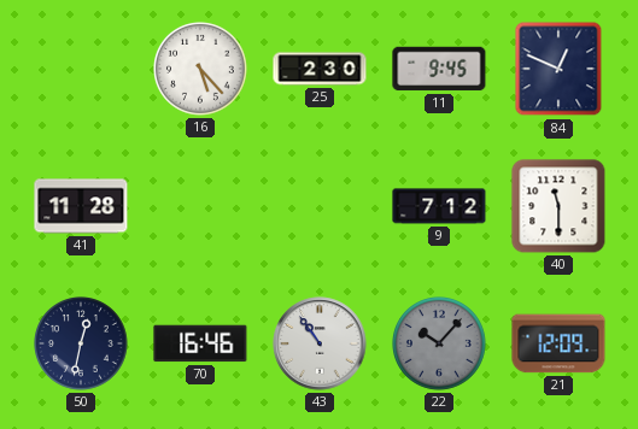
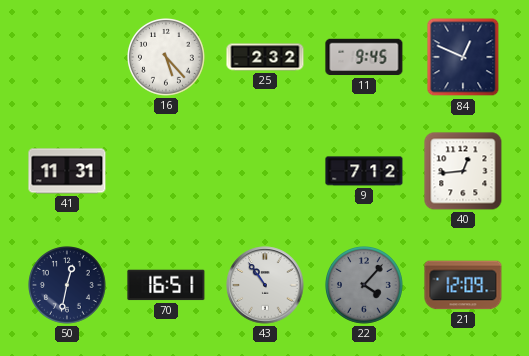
25: 2:30 -> 2:32
41: 11:28 -> 11:31
40: 11:30 -> 12:44
70: 16:46 -> 16:51
22: 10:07 -> 4:07
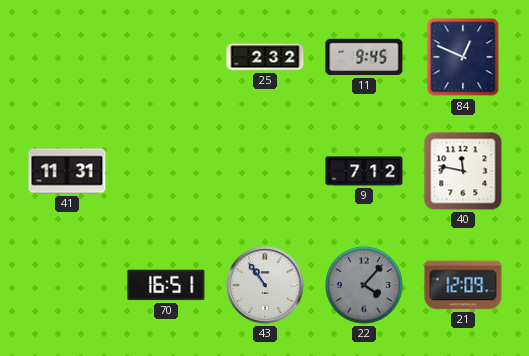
16: 5:23 -> none
40: 12:44 -> 11:47
50: 12:32 -> none
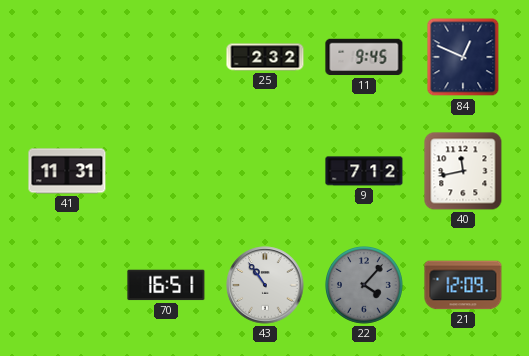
40: 11:47 -> 11:43
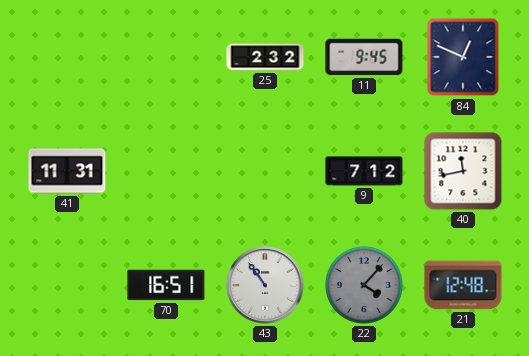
21: 12:09 -> 12:48
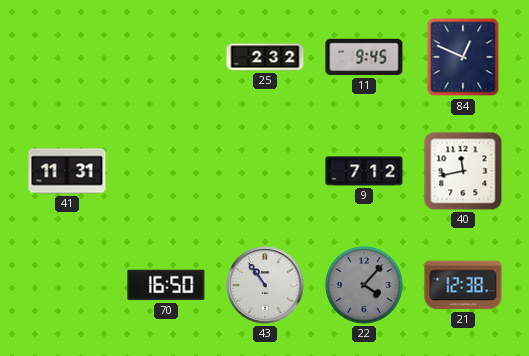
70: 16:51 -> 16:50
21: 12:48 -> 12:38
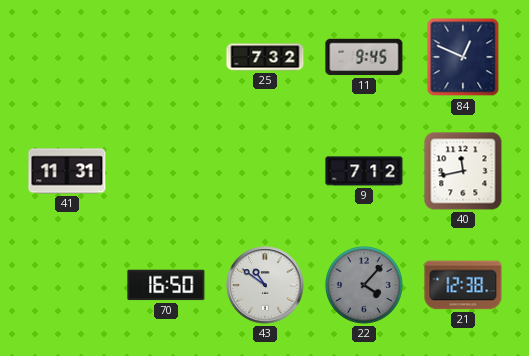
25: 2:32 -> 7:32
43: 10:54 -> 10:51
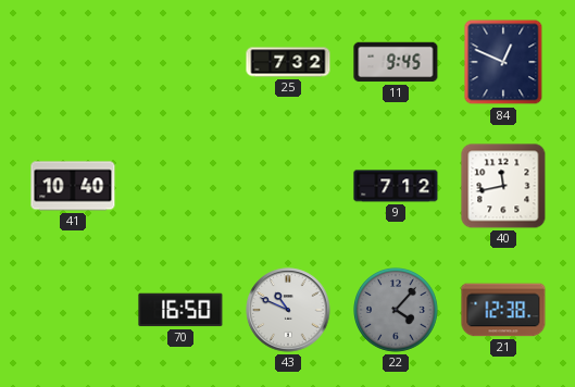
41: 11:31 -> 10:40
43: 10:51 -> 10:49
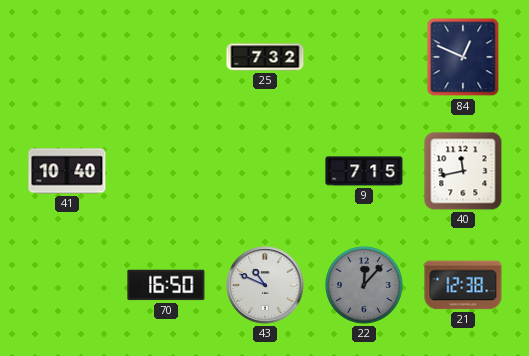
11: 9:45 -> none
9: 7:12 -> 7:15
22: 4:07 -> 12:07
